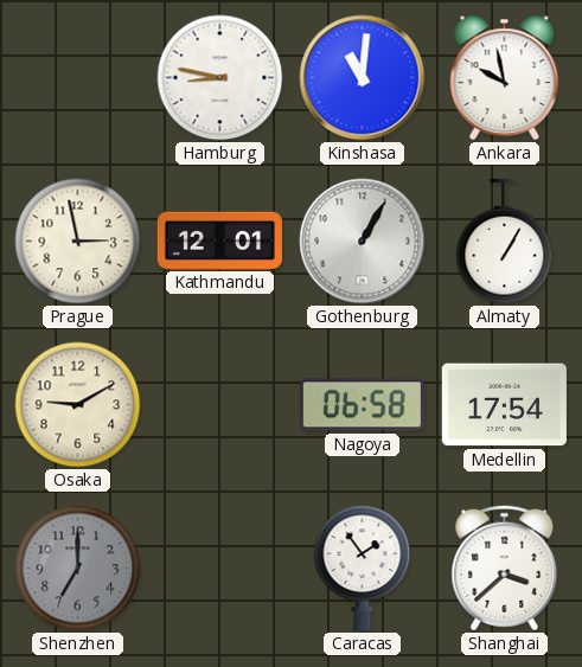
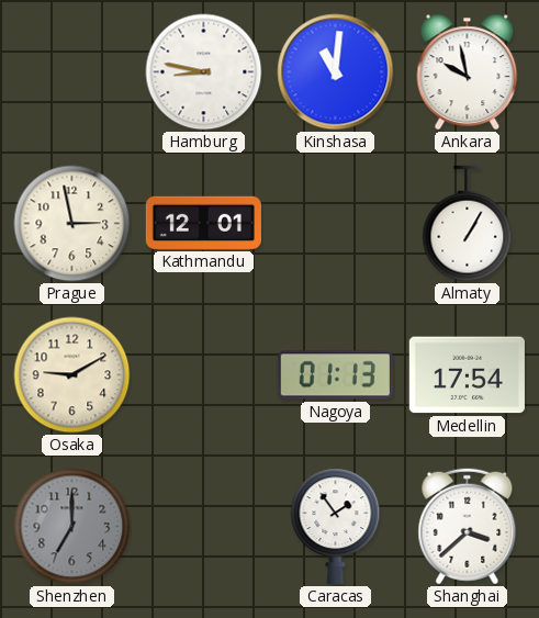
Gothenburg: 1:05 -> none
Nagoya: 06:58 -> 01:13
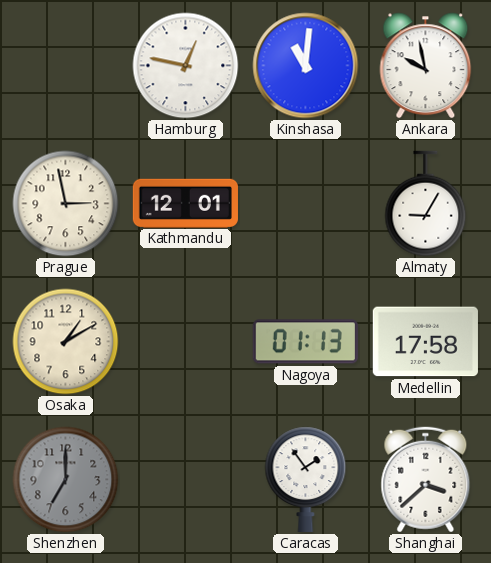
Hamburg: 8:47 -> 12:47
Almaty: 1:05 -> 9:05
Osaka: 9:10 -> 1:10
Medellin: 17:54 -> 17:58
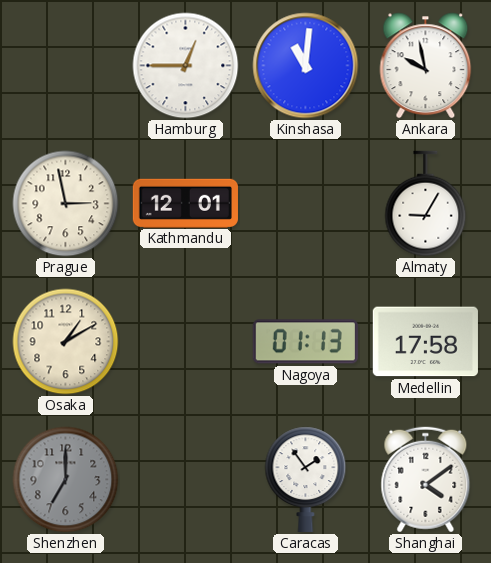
Hamburg: 12:47 -> 12:45
Shanghai: 3:38 -> 4:09
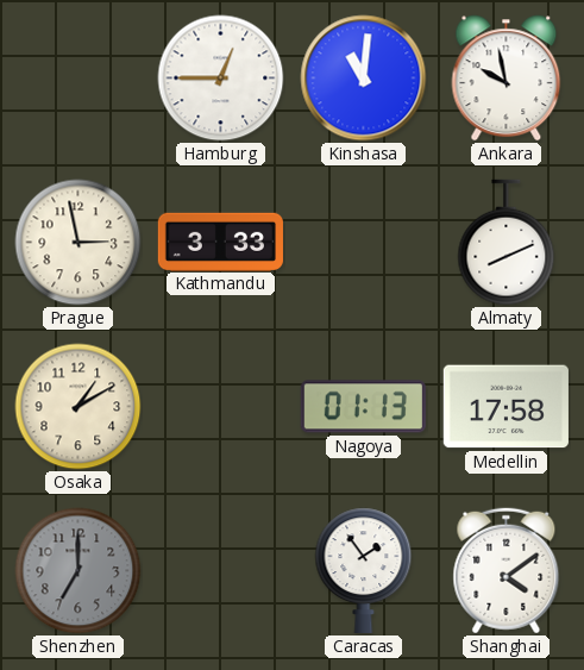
Kathmandu: 12:01 -> 3:33
Almaty: 9:05 -> 8:11
